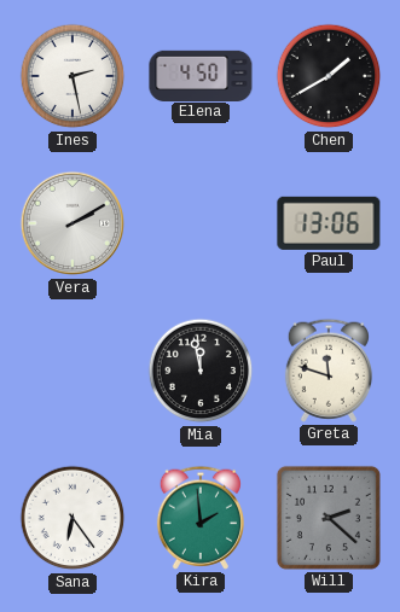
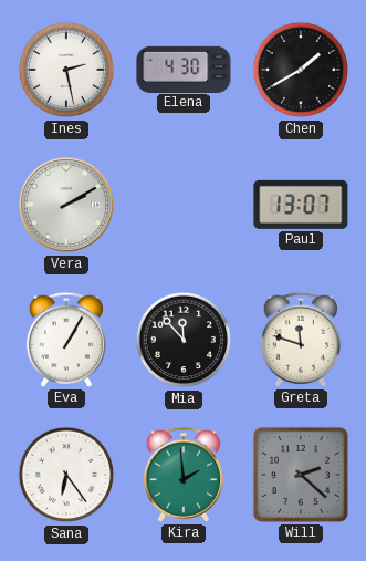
Elena: 4:50 -> 4:30
Paul: 13:06 -> 13:07
Eva: none -> 1:05
Mia: 11:58 -> 11:53
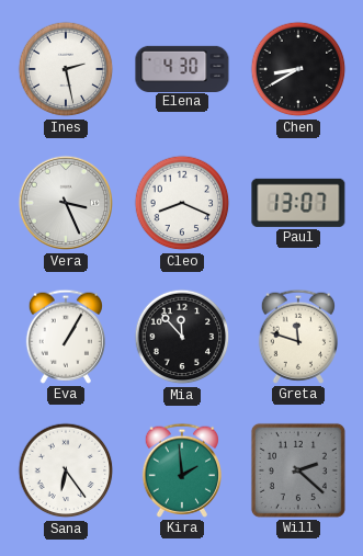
Chen: 1:40 -> 8:40
Vera: 2:10 -> 3:26
Cleo: none -> 8:19
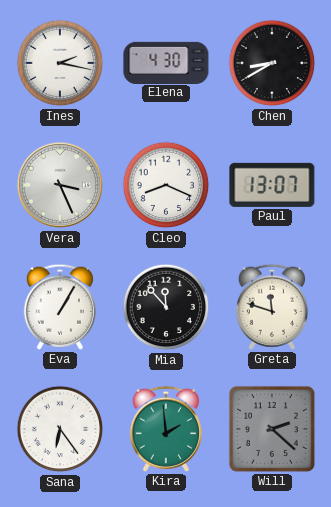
Ines: 2:28 -> 2:17
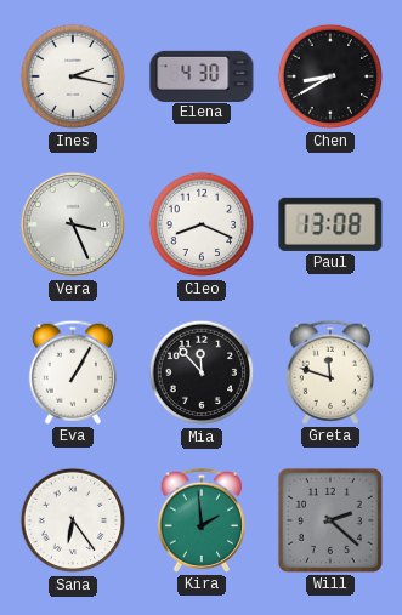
Paul: 13:07 -> 13:08
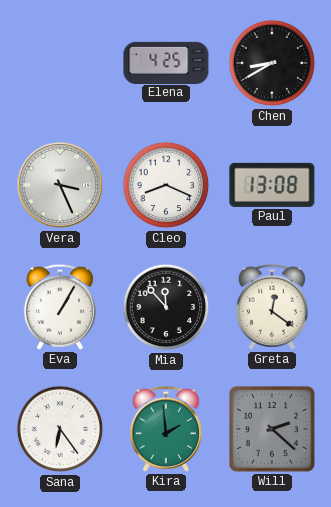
Ines: 2:17 -> none
Elena: 4:30 -> 4:25
Greta: 11:48 -> 12:21
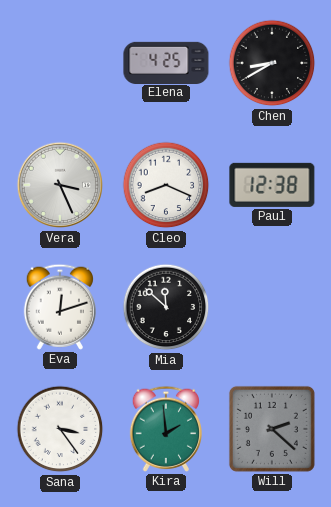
Paul: 13:08 -> 12:38
Eva: 1:05 -> 12:12
Mia: 11:53 -> 11:52
Greta: 12:21 -> none
Sana: 6:24 -> 3:24
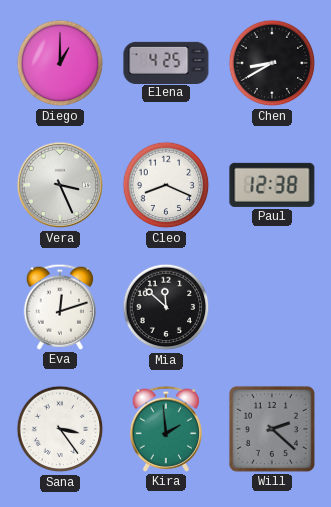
Diego: none -> 1:00
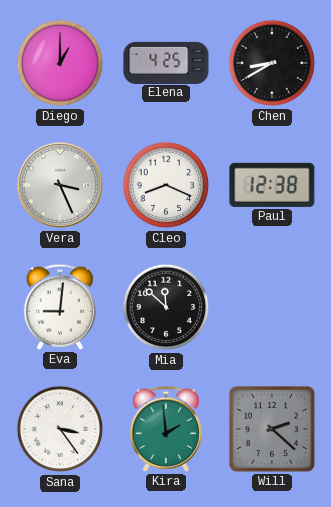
Eva: 12:12 -> 9:01
